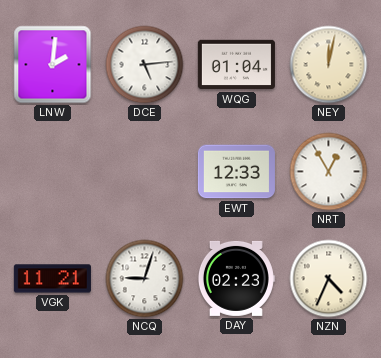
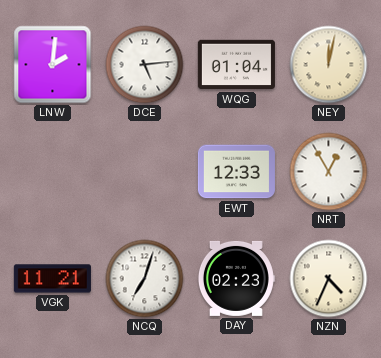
NCQ: 9:03 -> 7:03
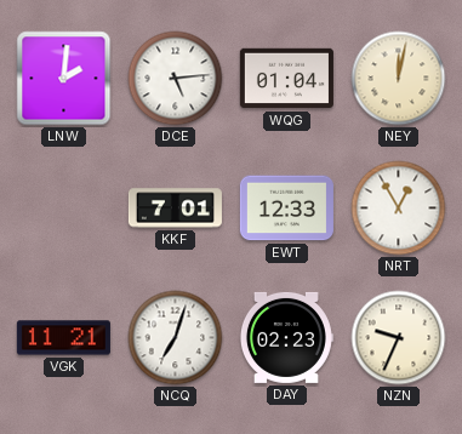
KKF: none -> 7:01
NZN: 4:34 -> 9:34
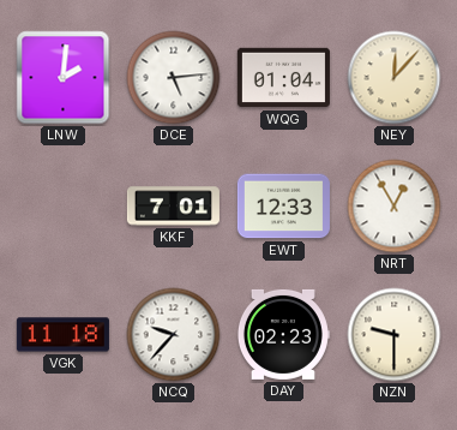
NEY: 12:02 -> 12:07
VGK: 11:21 -> 11:18
NCQ: 7:03 -> 9:37
NZN: 9:34 -> 9:30
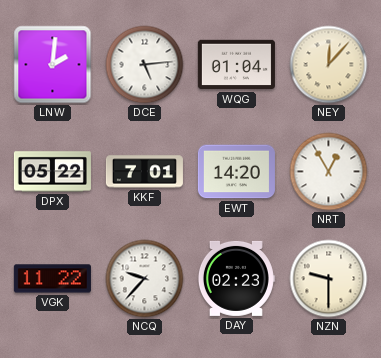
DPX: none -> 05:22
EWT: 12:33 -> 14:20
VGK: 11:18 -> 11:22
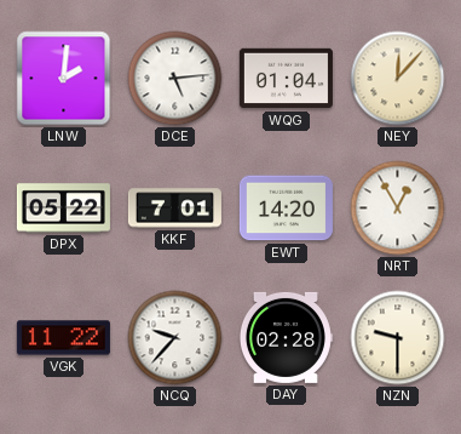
DAY: 02:23 -> 02:28
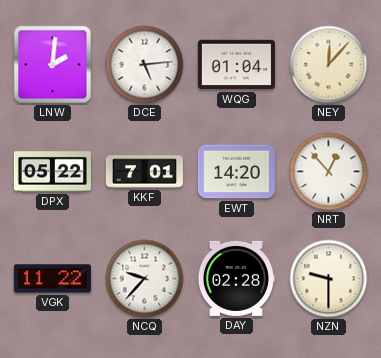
NRT: 12:55 -> 12:53
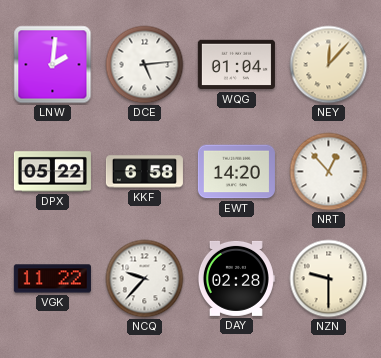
KKF: 7:01 -> 6:58
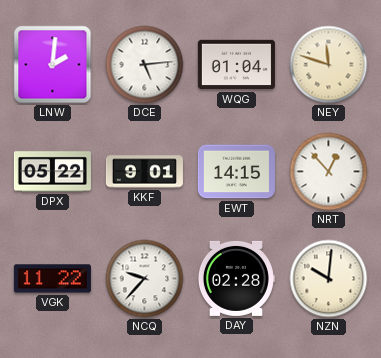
NEY: 12:07 -> 11:48
KKF: 6:58 -> 9:01
EWT: 14:20 -> 14:15
NZN: 9:30 -> 10:01
